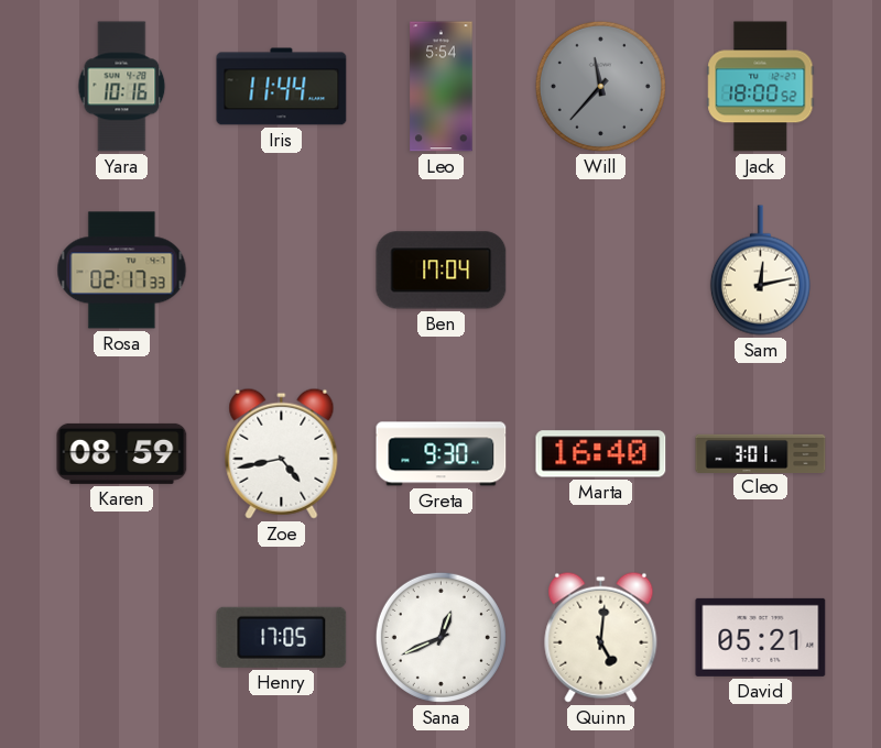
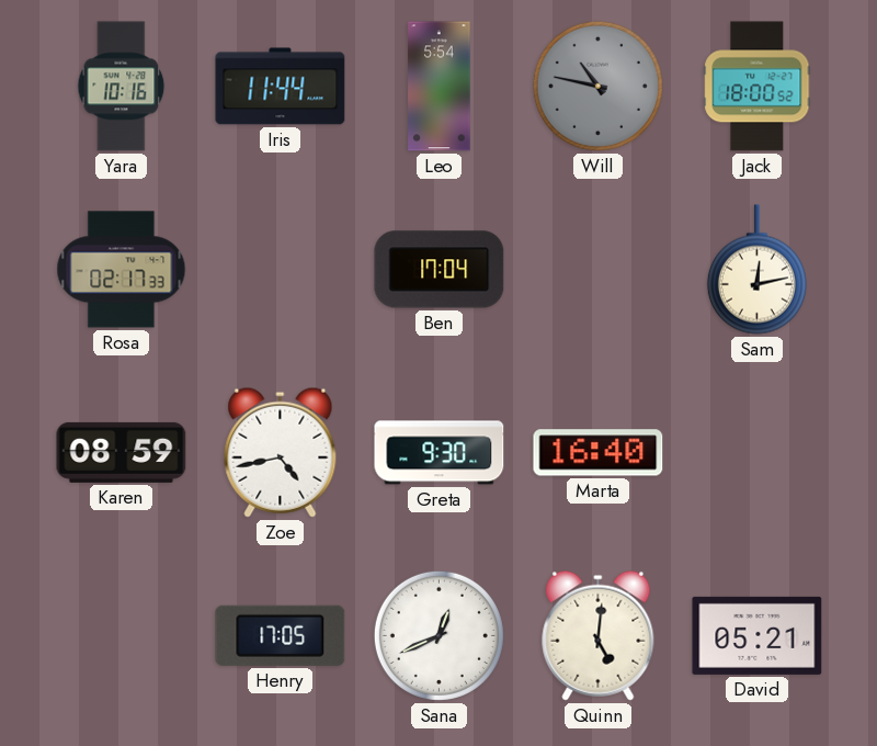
Will: 11:37 -> 10:47
Cleo: 3:01 -> none
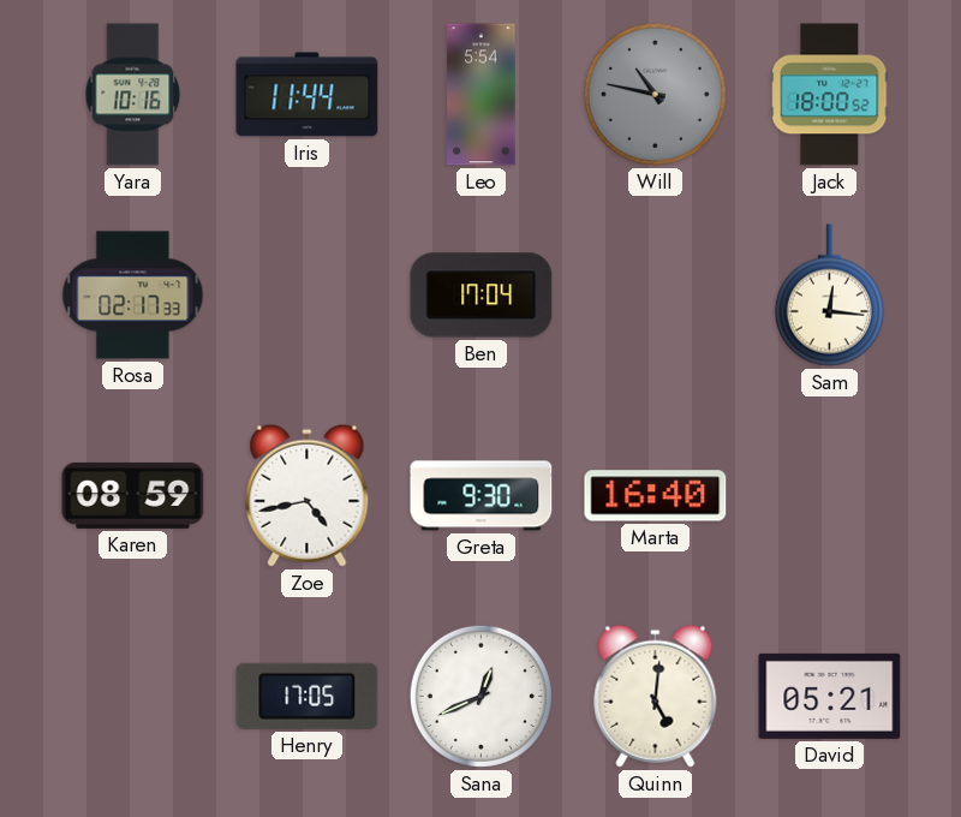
Sam: 12:13 -> 12:16
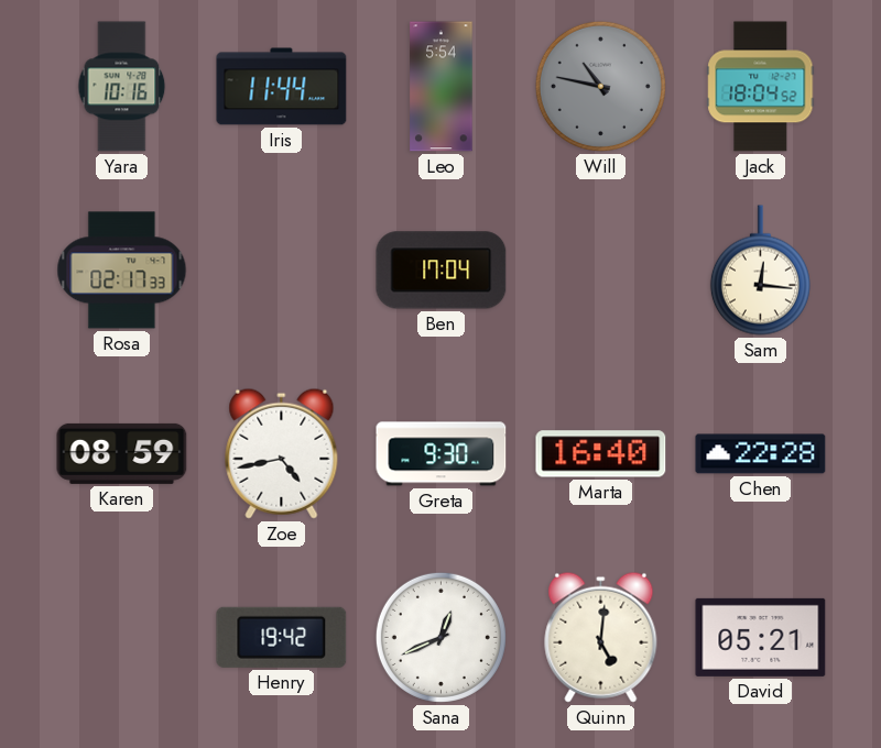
Jack: 18:00 -> 18:04
Chen: none -> 22:28
Henry: 17:05 -> 19:42
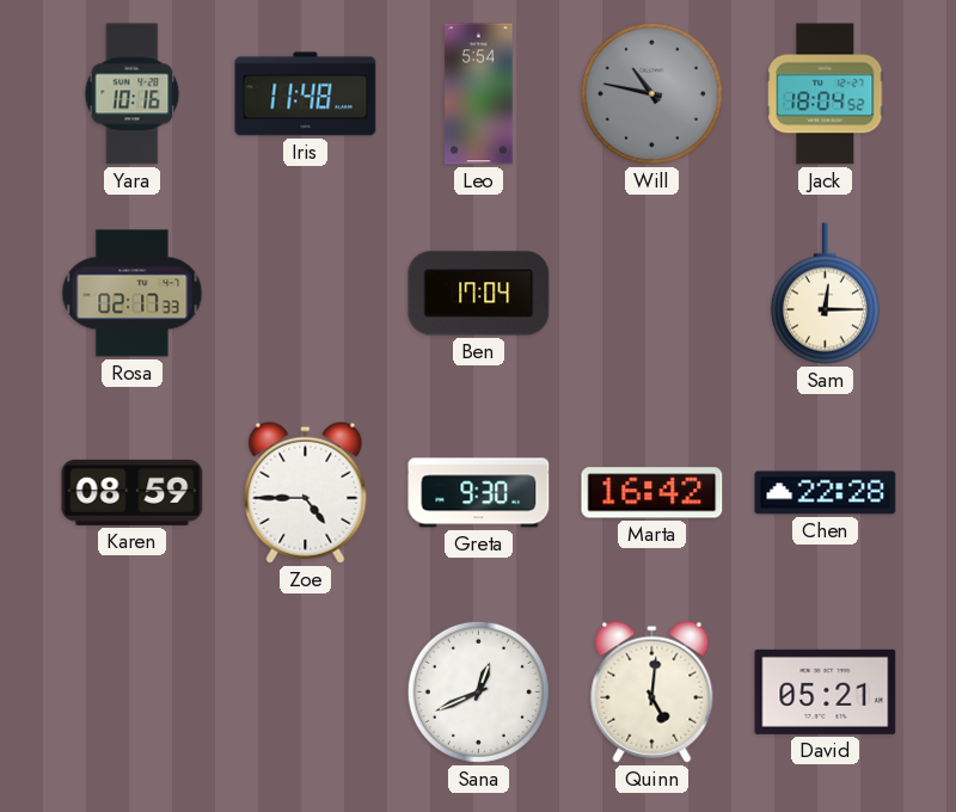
Iris: 11:44 -> 11:48
Sam: 12:16 -> 12:15
Zoe: 4:43 -> 4:45
Marta: 16:40 -> 16:42
Henry: 19:42 -> none
